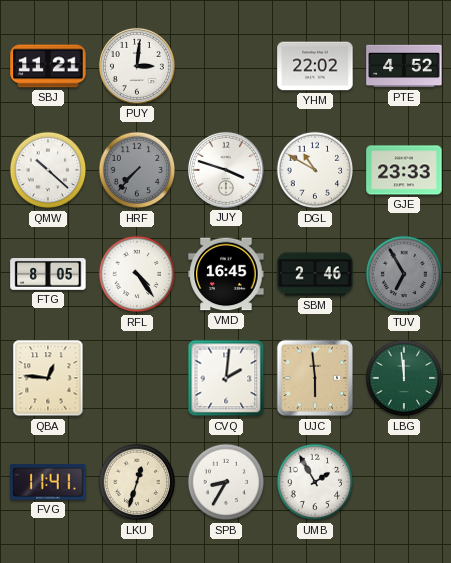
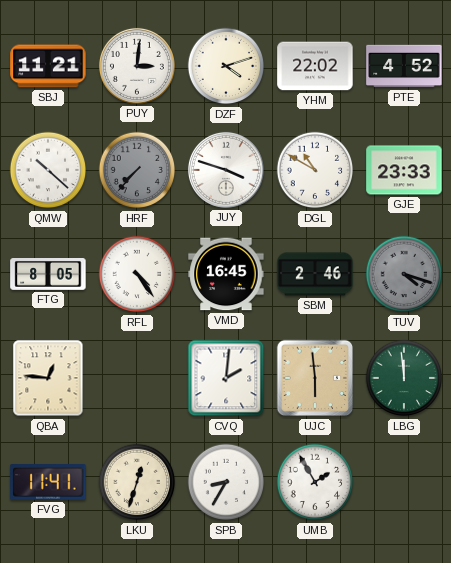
DZF: none -> 4:12
TUV: 6:55 -> 4:18
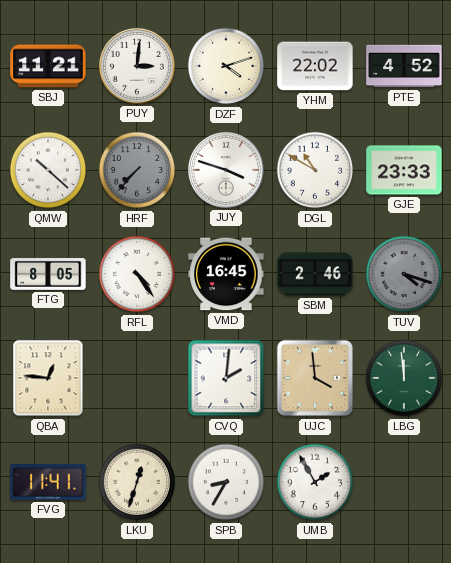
UJC: 5:59 -> 3:59
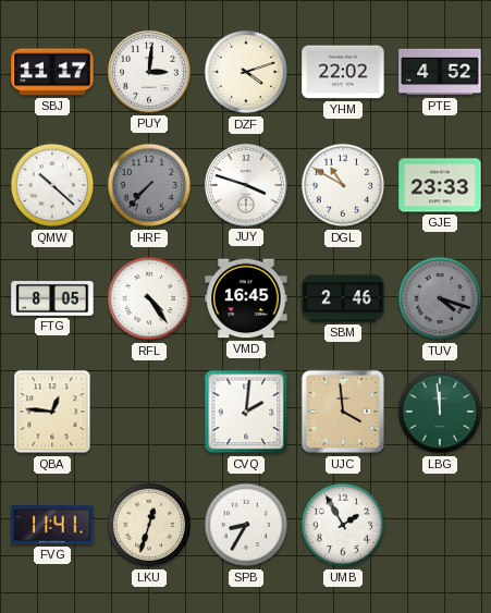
SBJ: 11:21 -> 11:17
